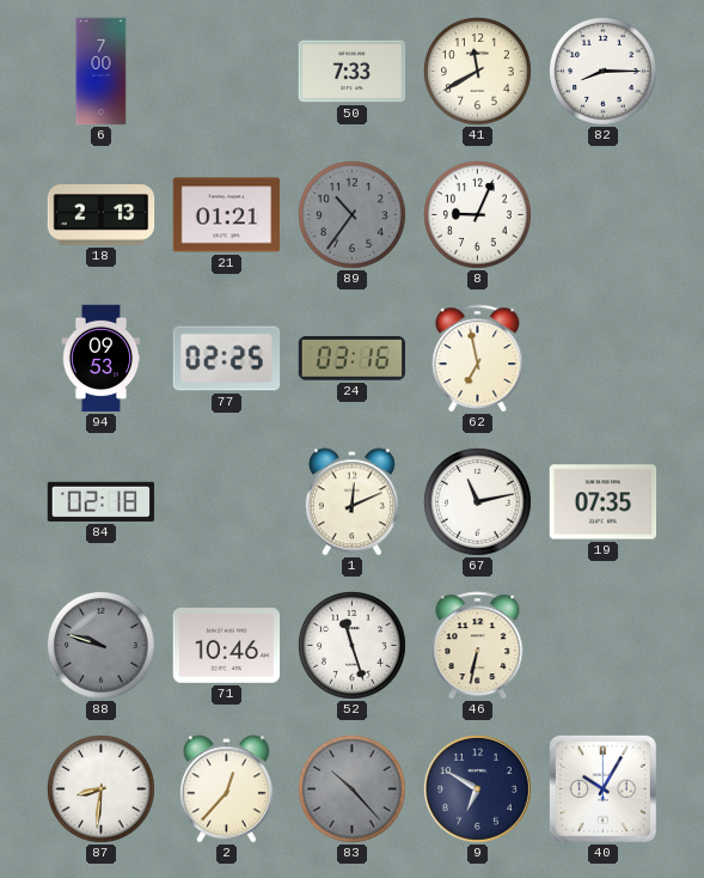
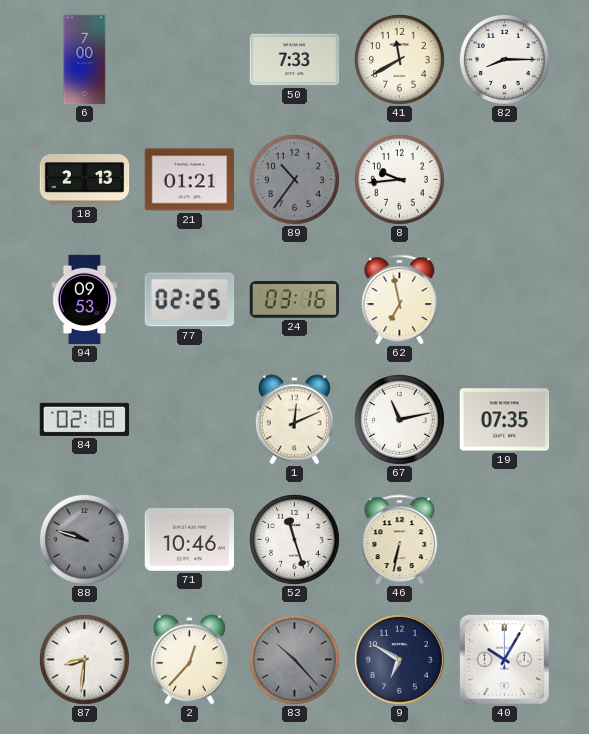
8: 9:04 -> 9:44
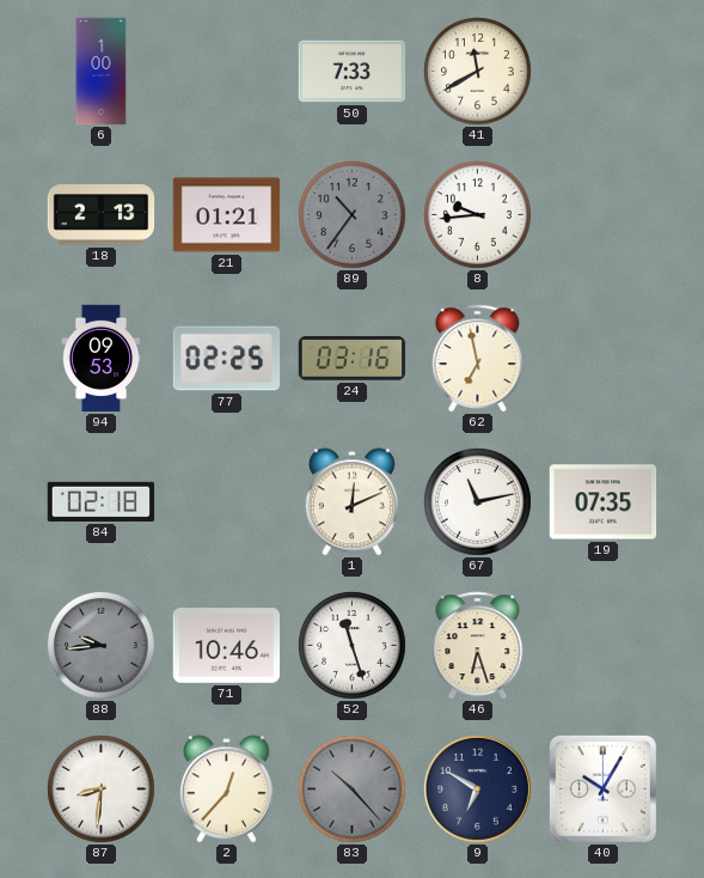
6: 7:00 -> 1:00
82: 8:15 -> none
88: 9:48 -> 9:44
46: 6:32 -> 6:27
